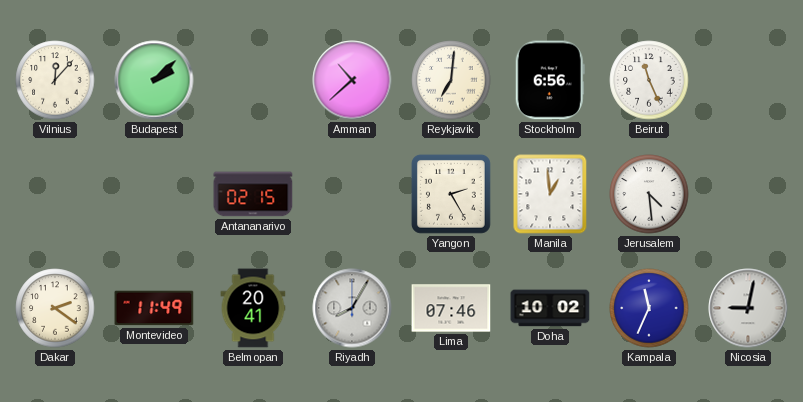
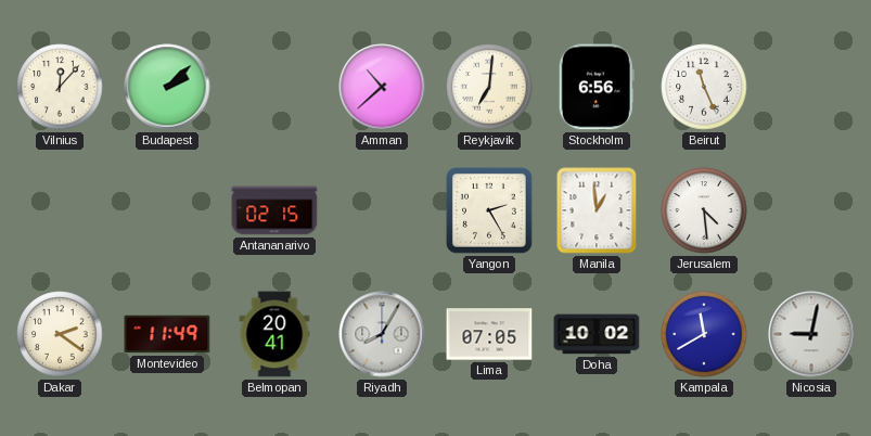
Lima: 07:46 -> 07:05
Kampala: 11:34 -> 11:40
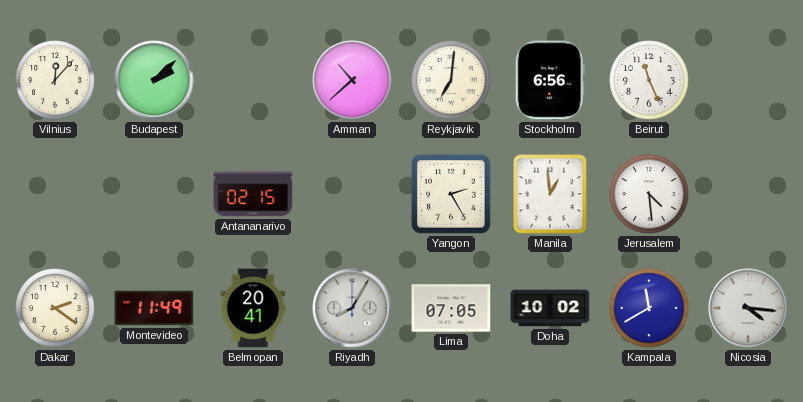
Nicosia: 9:02 -> 4:16
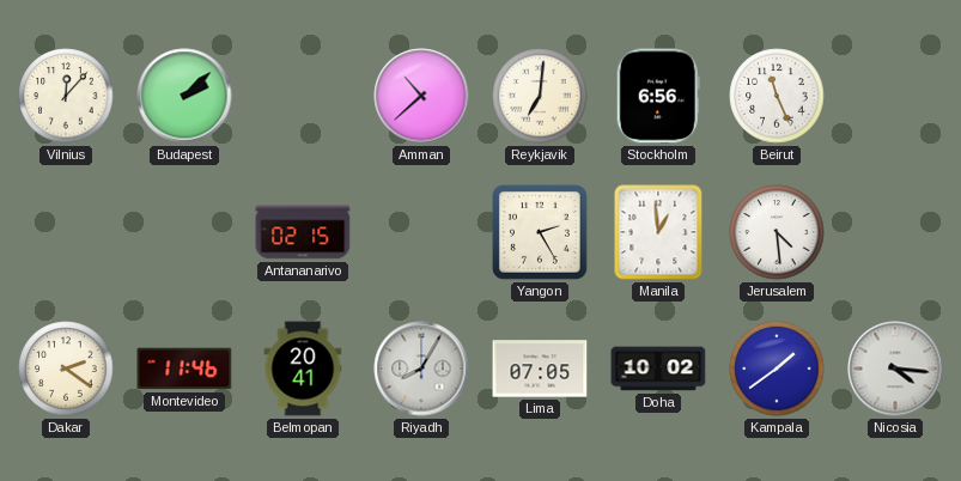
Montevideo: 11:49 -> 11:46
Kampala: 11:40 -> 1:39
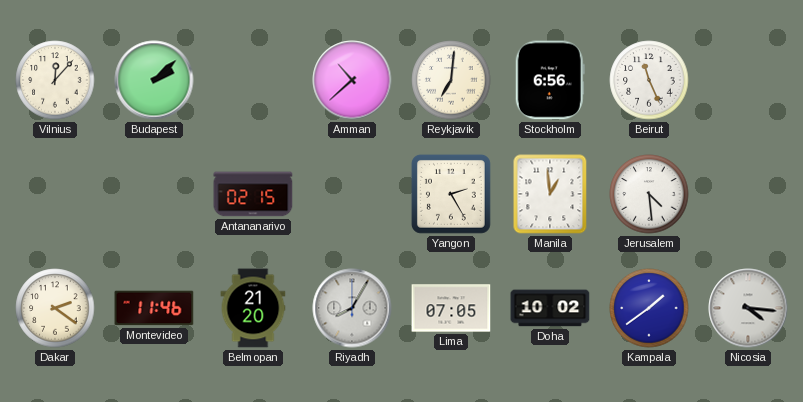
Belmopan: 20:41 -> 21:20
